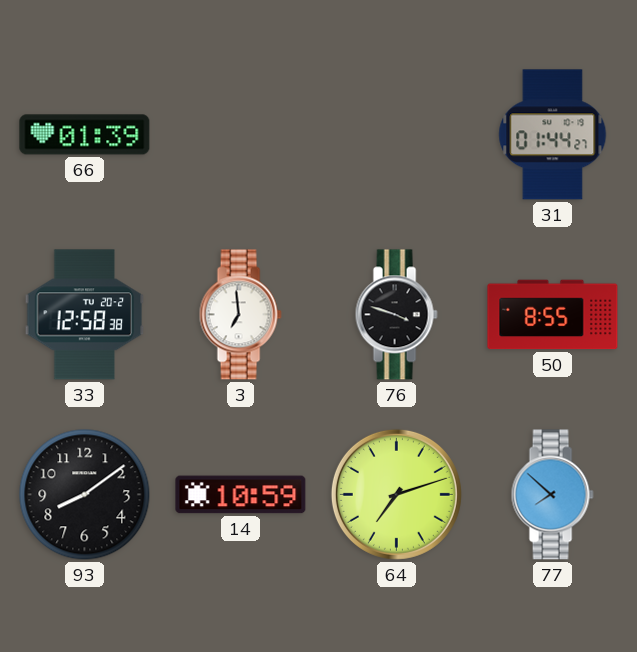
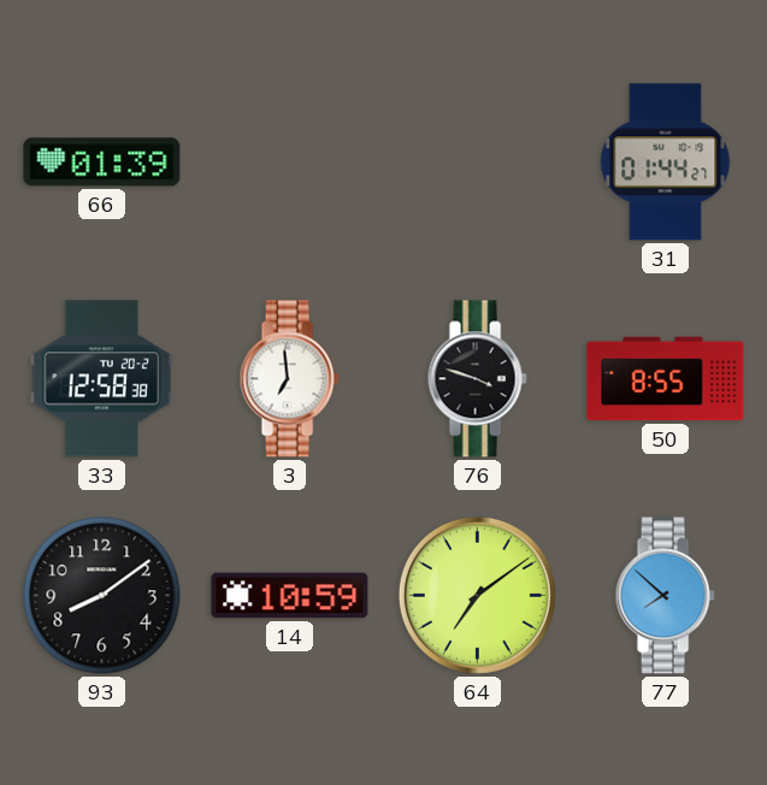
64: 7:12 -> 7:09
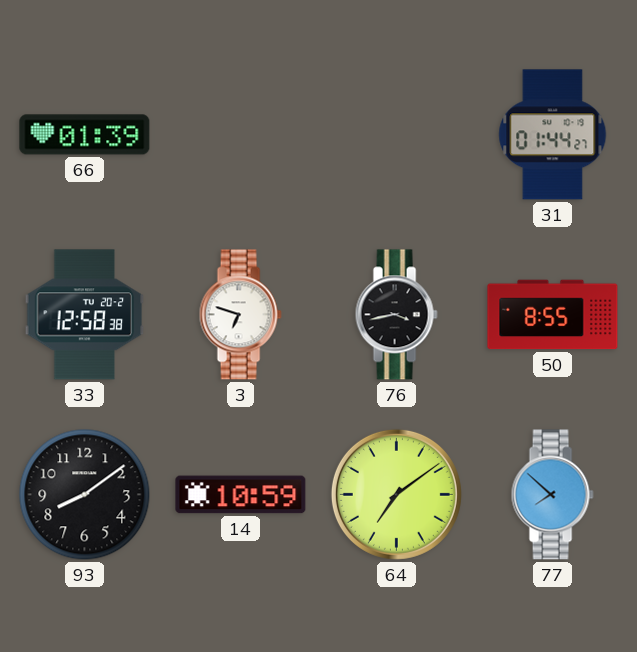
3: 6:59 -> 6:48
76: 3:48 -> 3:43
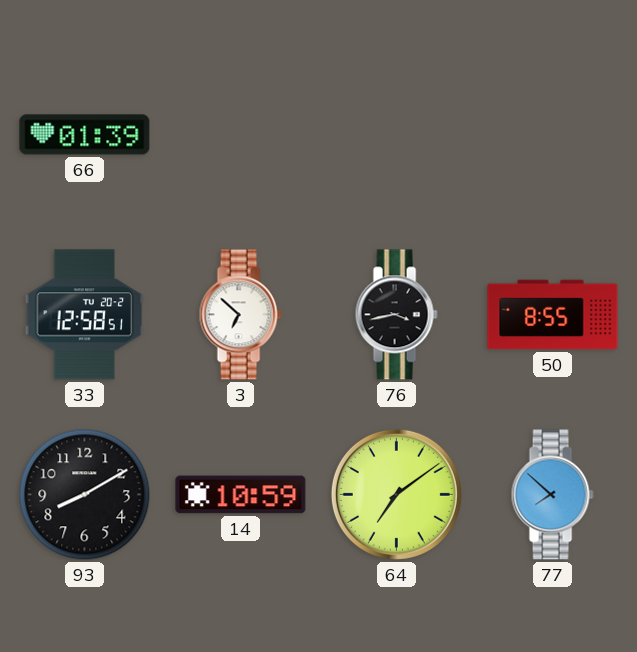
31: 01:44 -> none
33: 12:58:38 -> 12:58:51
3: 6:48 -> 6:52
93: 8:09 -> 8:10
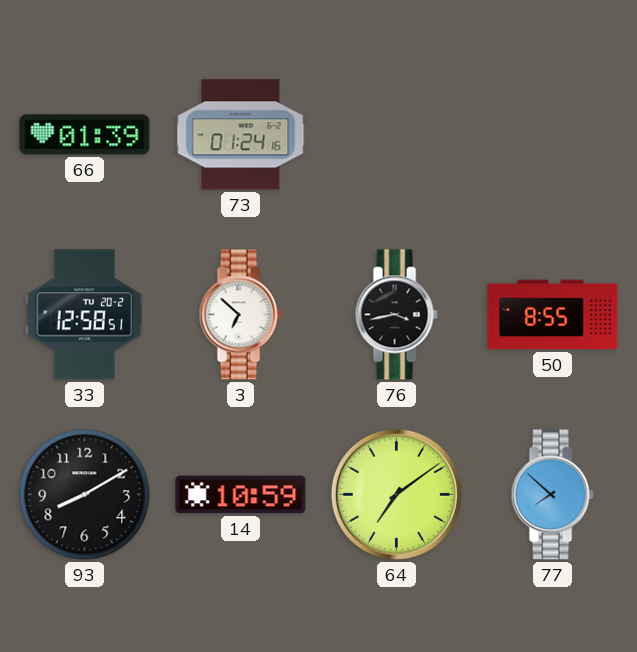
73: none -> 01:24
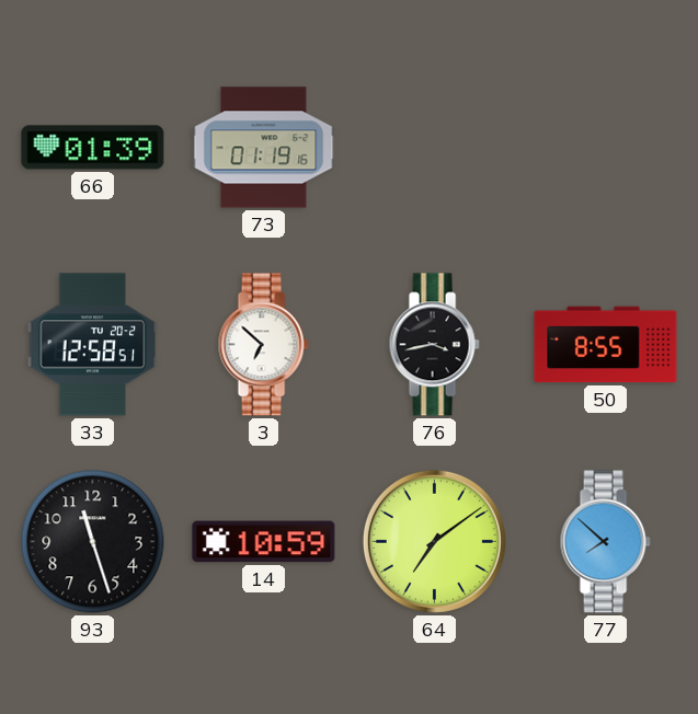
73: 01:24 -> 01:19
93: 8:10 -> 11:27
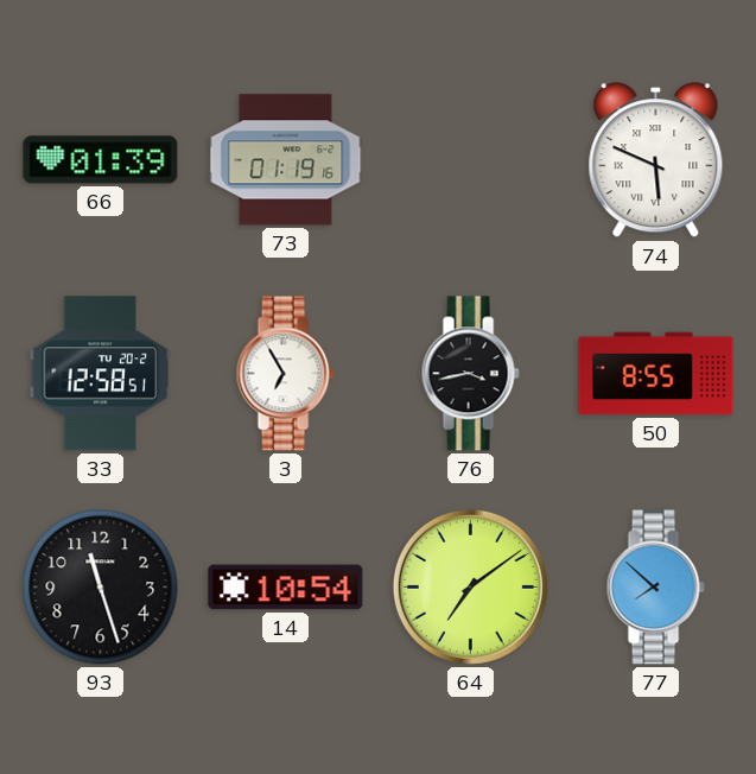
74: none -> 5:49
3: 6:52 -> 6:55
14: 10:59 -> 10:54
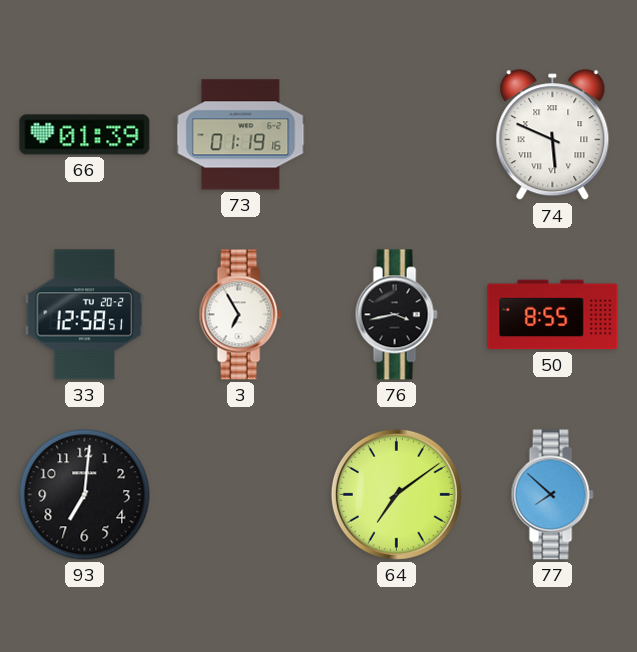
93: 11:27 -> 7:01
14: 10:54 -> none
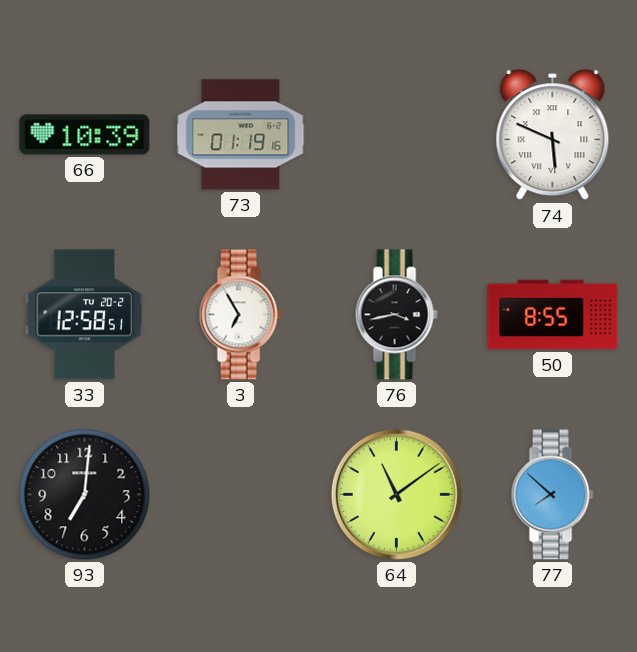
66: 01:39 -> 10:39
64: 7:09 -> 11:09
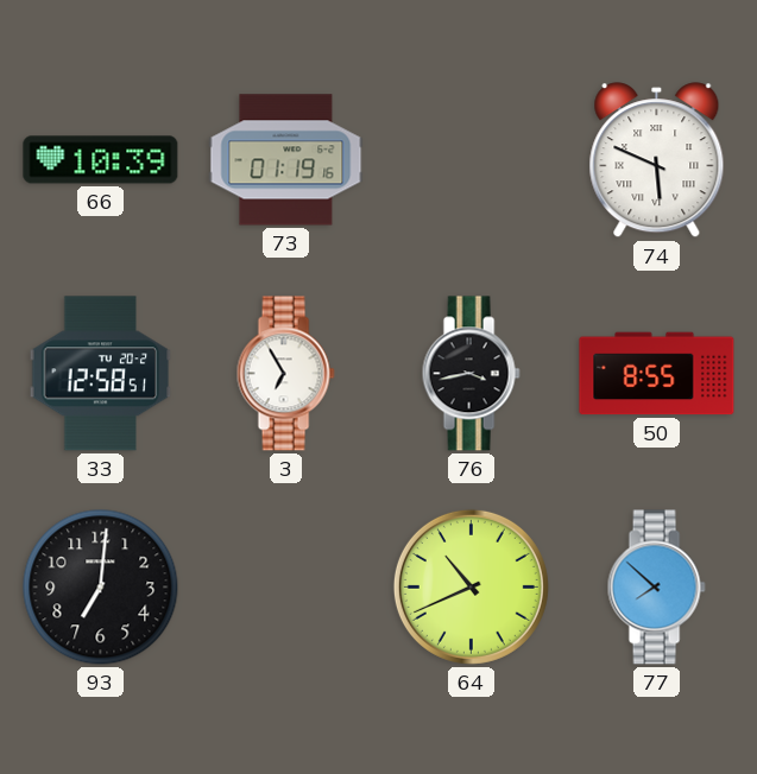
64: 11:09 -> 10:41
